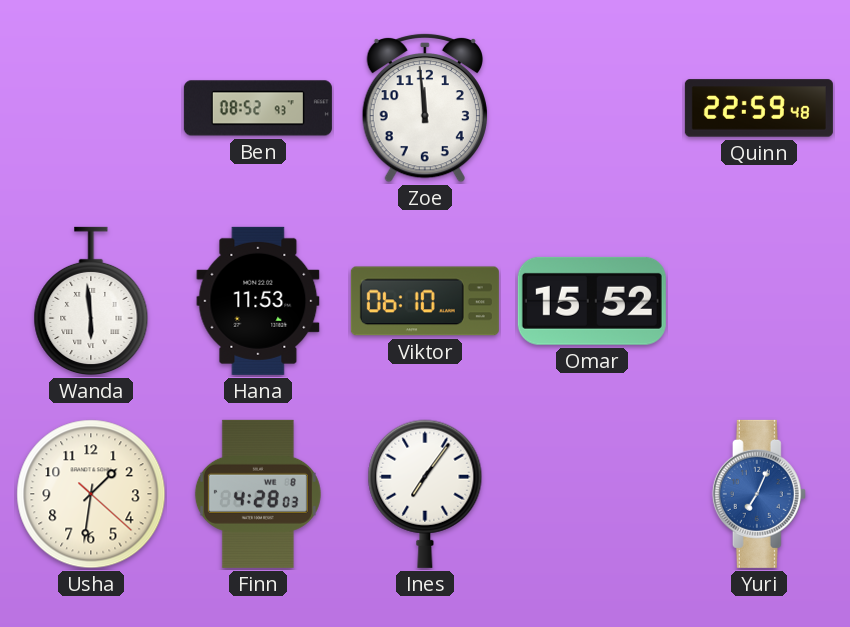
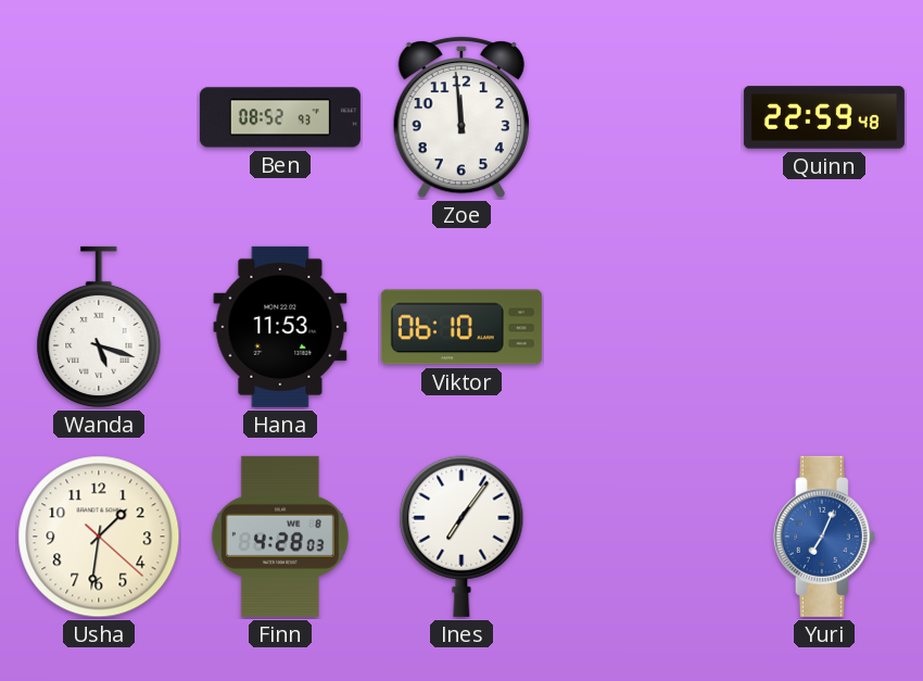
Wanda: 5:59 -> 5:18
Omar: 15:52 -> none
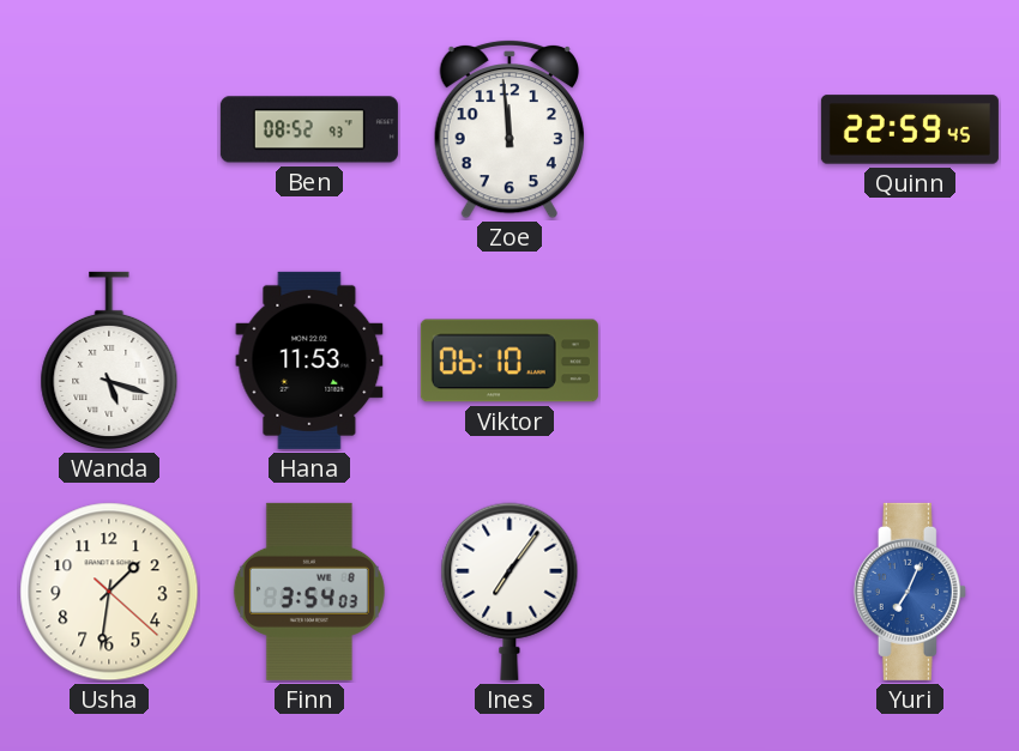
Quinn: 22:59:48 -> 22:59:45
Finn: 4:28 -> 3:54
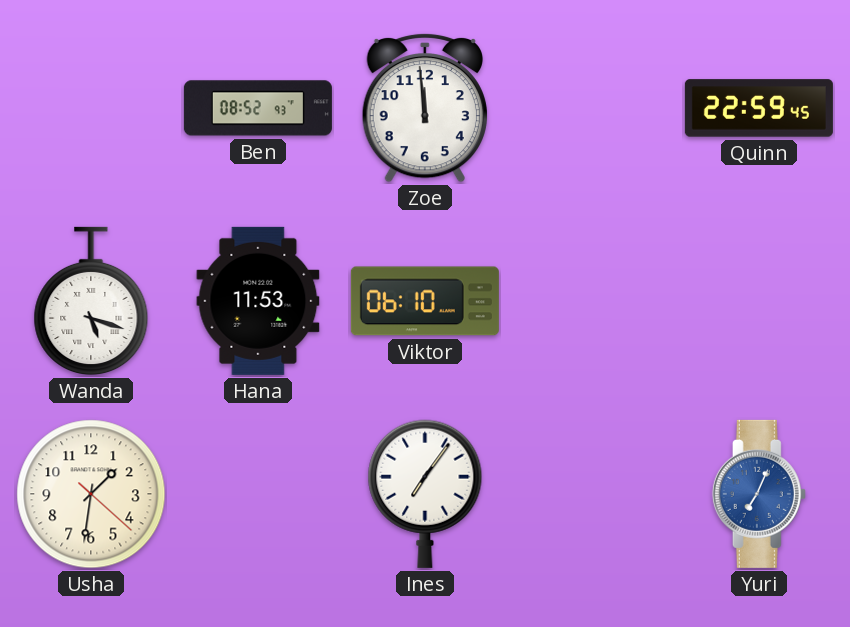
Finn: 3:54 -> none
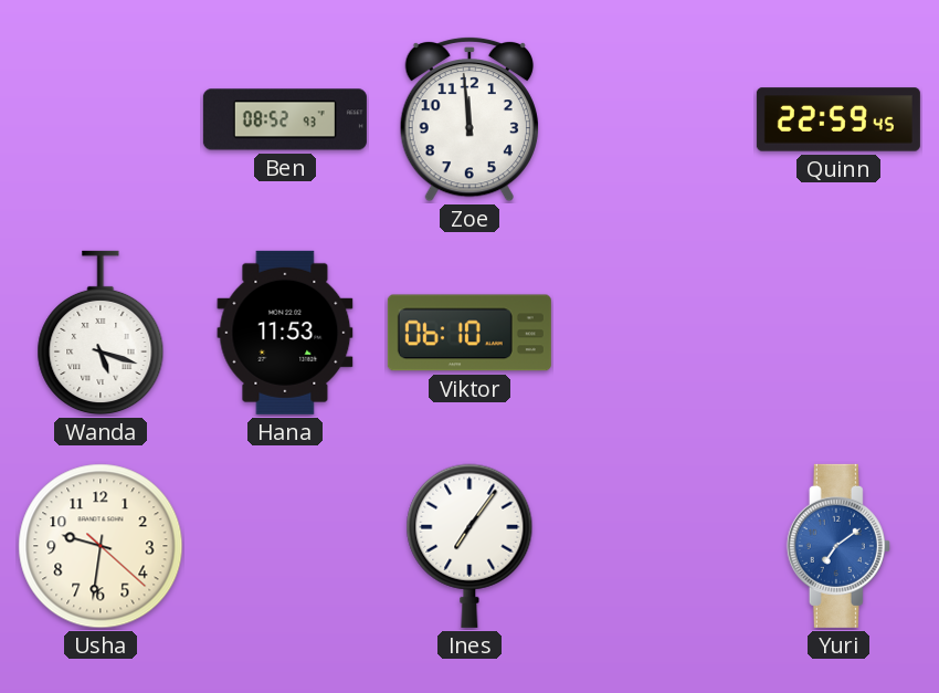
Usha: 1:31 -> 9:31
Yuri: 7:04 -> 7:09
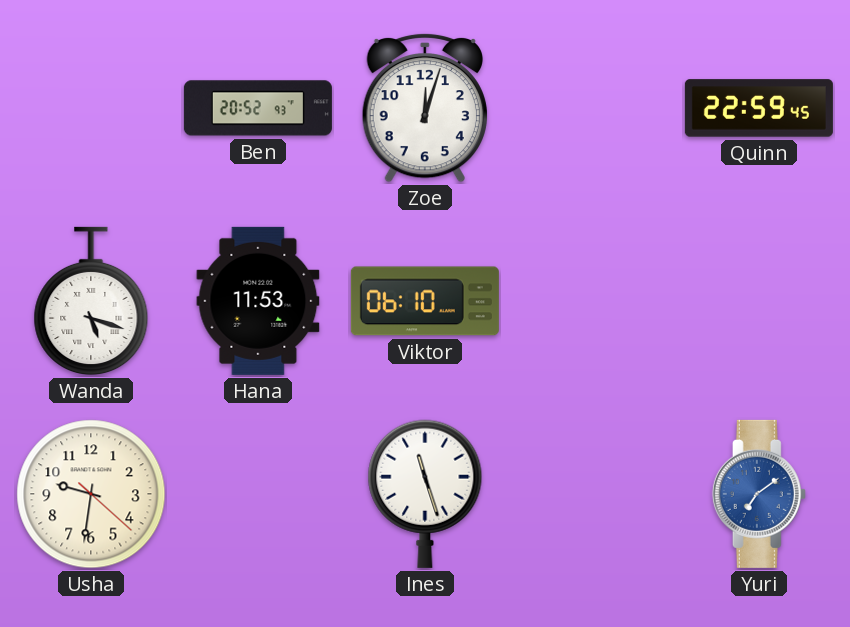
Ben: 08:52 -> 20:52
Zoe: 11:59 -> 12:03
Ines: 7:06 -> 11:27
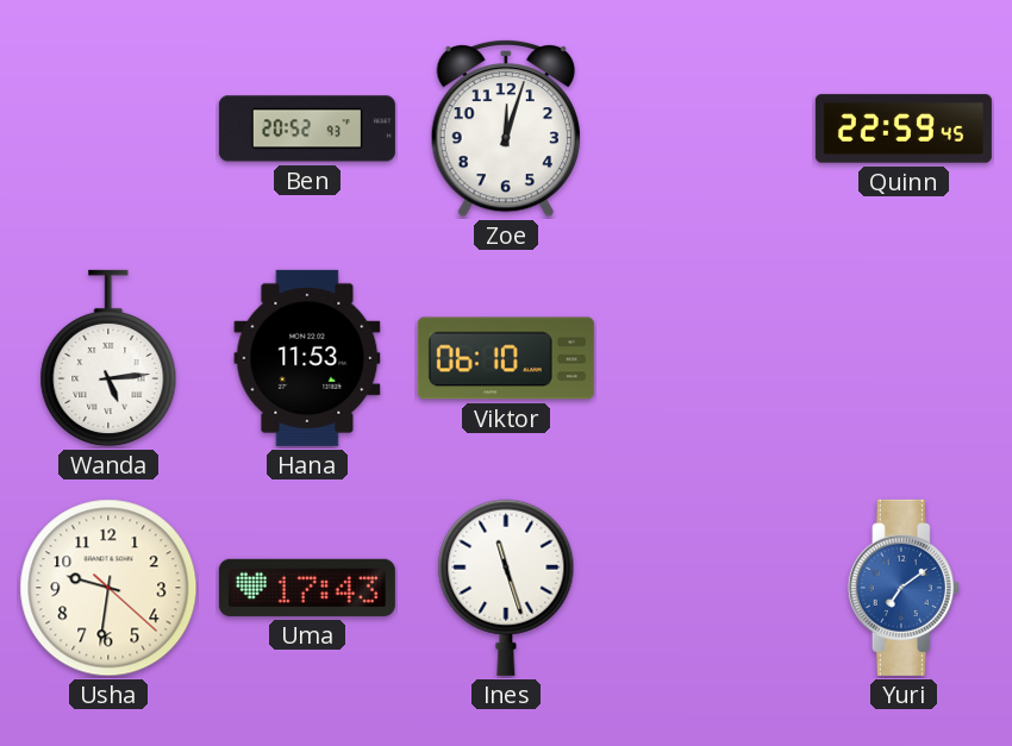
Wanda: 5:18 -> 5:14
Uma: none -> 17:43
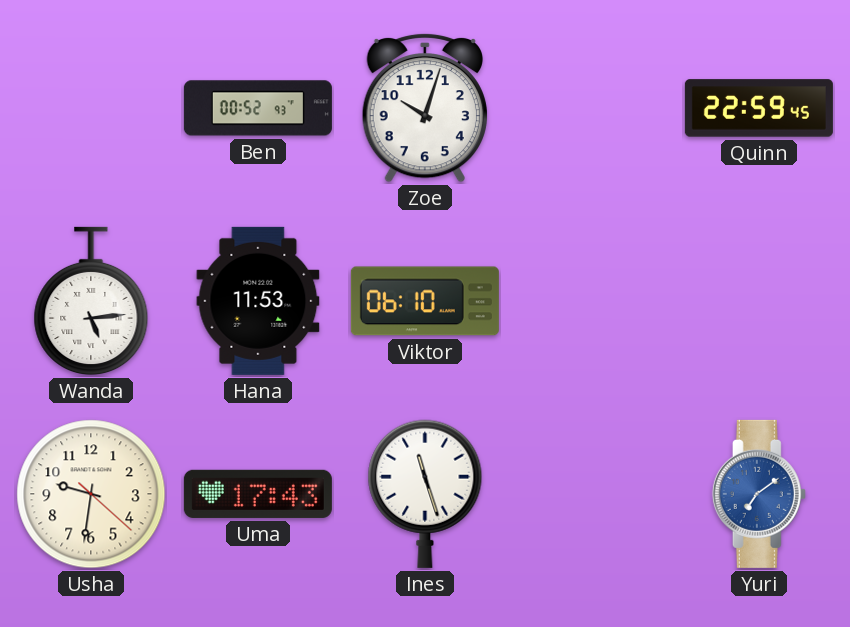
Ben: 20:52 -> 00:52
Zoe: 12:03 -> 10:03
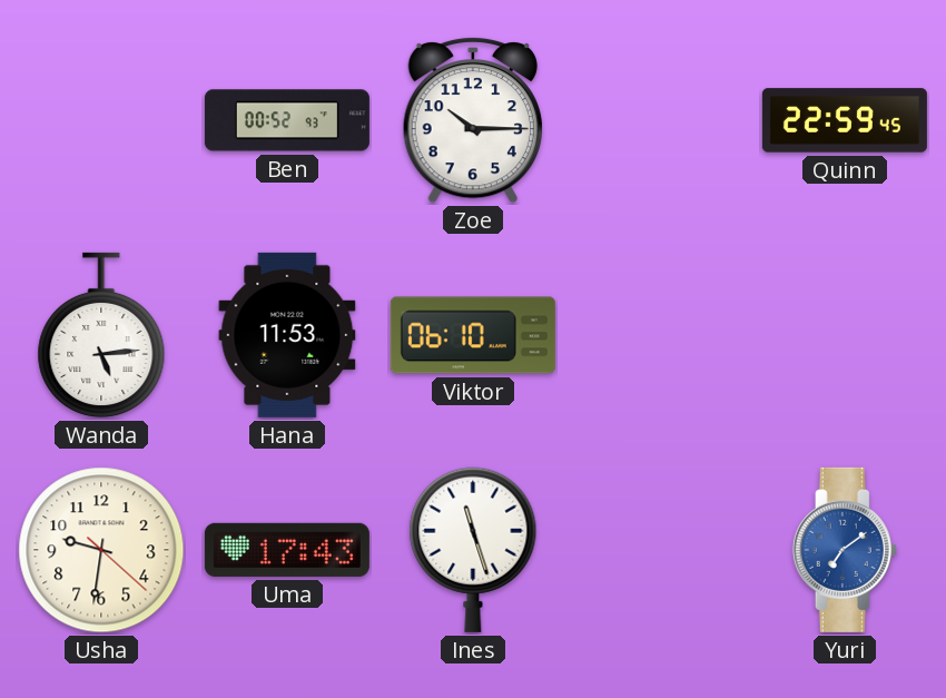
Zoe: 10:03 -> 10:15
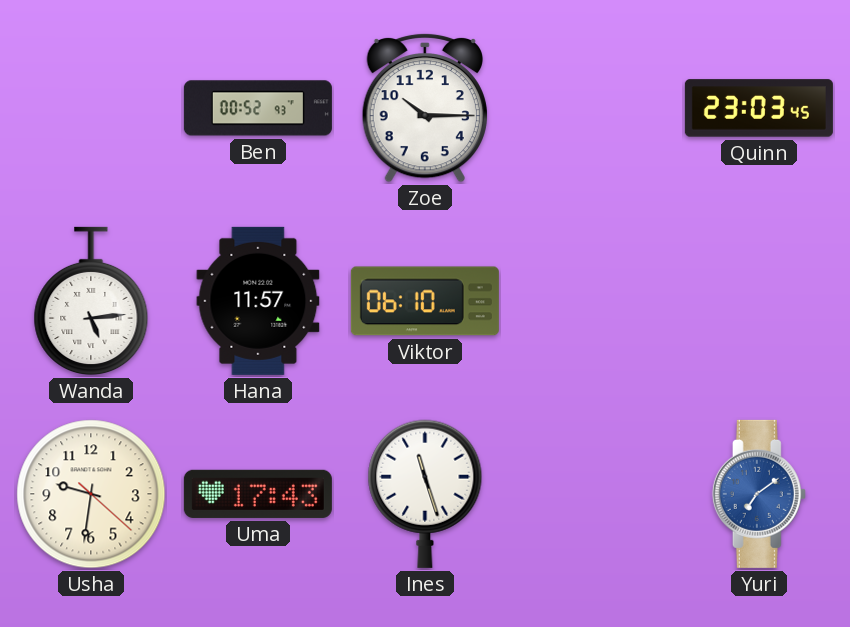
Quinn: 22:59 -> 23:03
Hana: 11:53 -> 11:57
